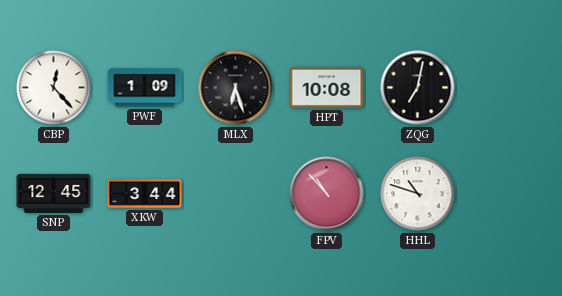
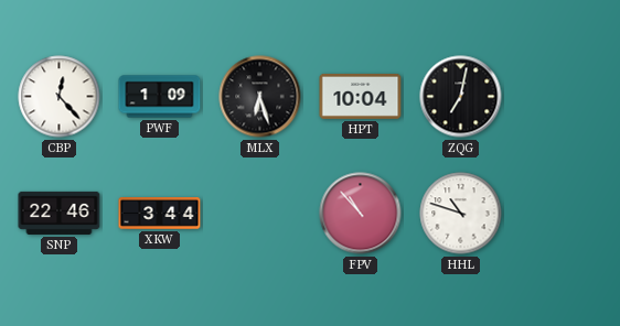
HPT: 10:08 -> 10:04
SNP: 12:45 -> 22:46
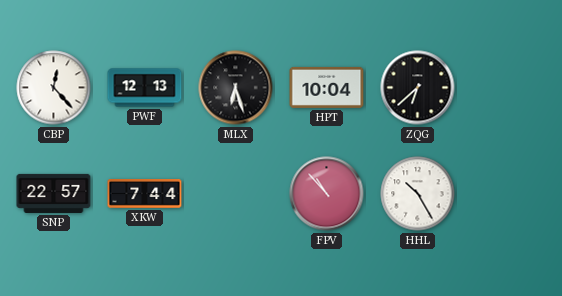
PWF: 1:09 -> 12:13
ZQG: 7:02 -> 6:38
SNP: 22:46 -> 22:57
XKW: 3:44 -> 7:44
HHL: 10:48 -> 10:25
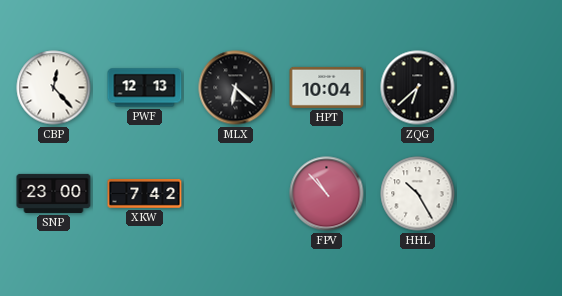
MLX: 6:27 -> 6:22
SNP: 22:57 -> 23:00
XKW: 7:44 -> 7:42
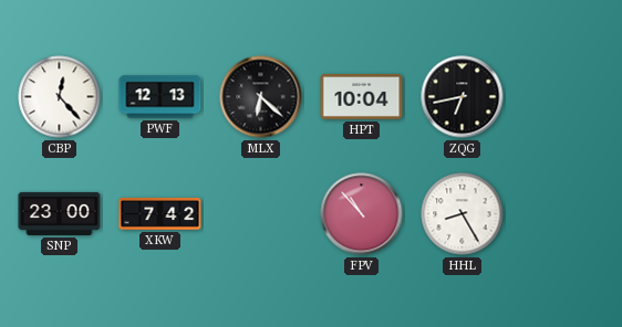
ZQG: 6:38 -> 6:43
HHL: 10:25 -> 8:25
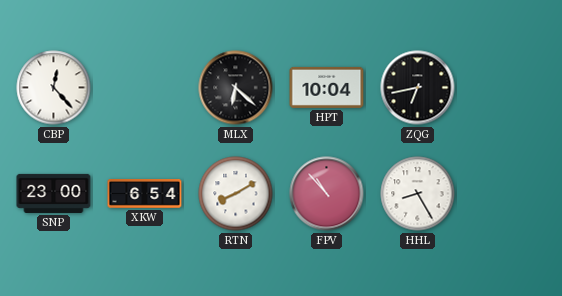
PWF: 12:13 -> none
XKW: 7:42 -> 6:54
RTN: none -> 8:10
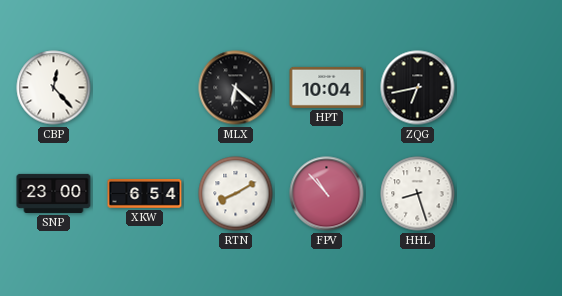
HHL: 8:25 -> 8:27
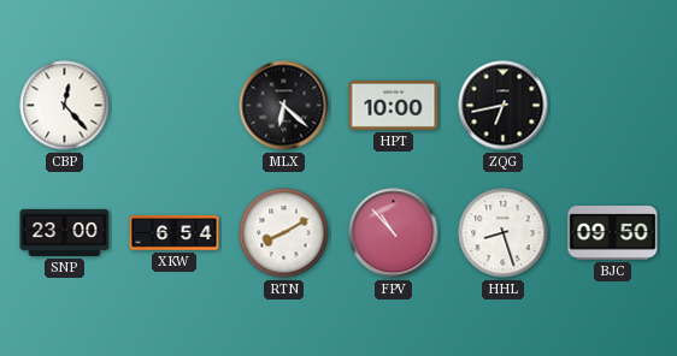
HPT: 10:04 -> 10:00
BJC: none -> 09:50
